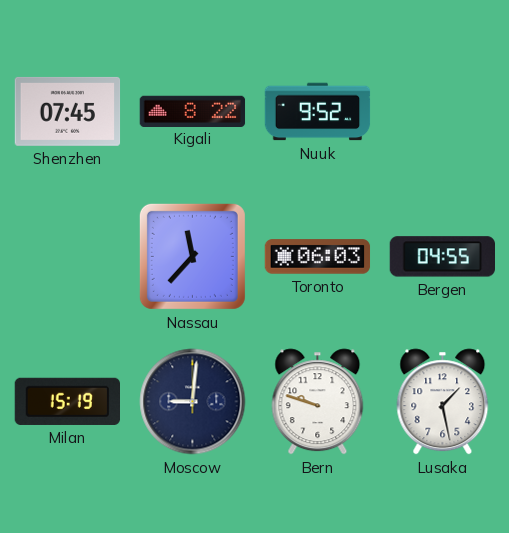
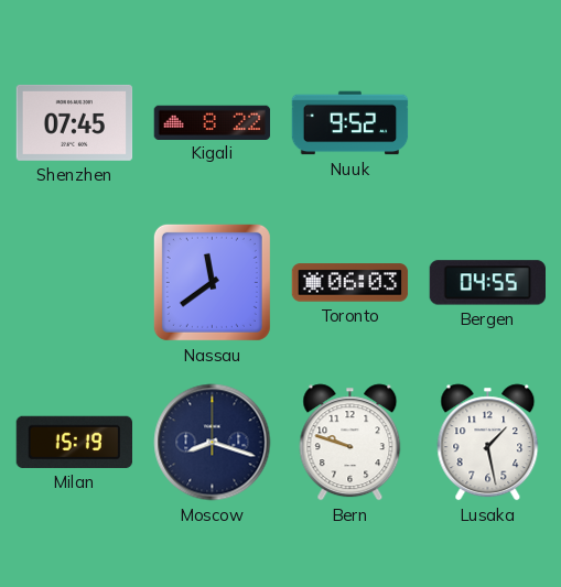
Nassau: 11:37 -> 11:39
Moscow: 9:01 -> 8:18
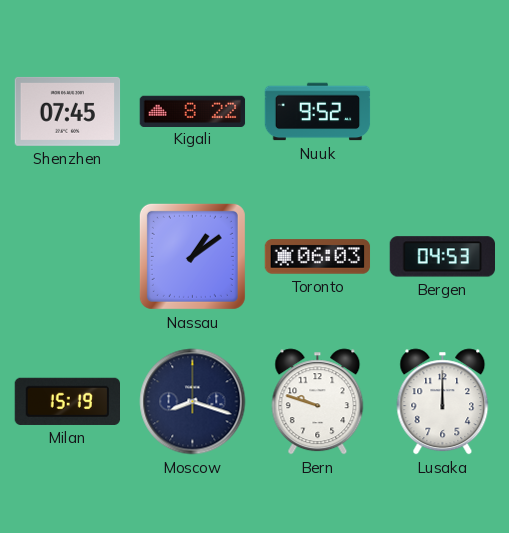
Nassau: 11:39 -> 1:09
Bergen: 04:55 -> 04:53
Lusaka: 1:28 -> 12:00
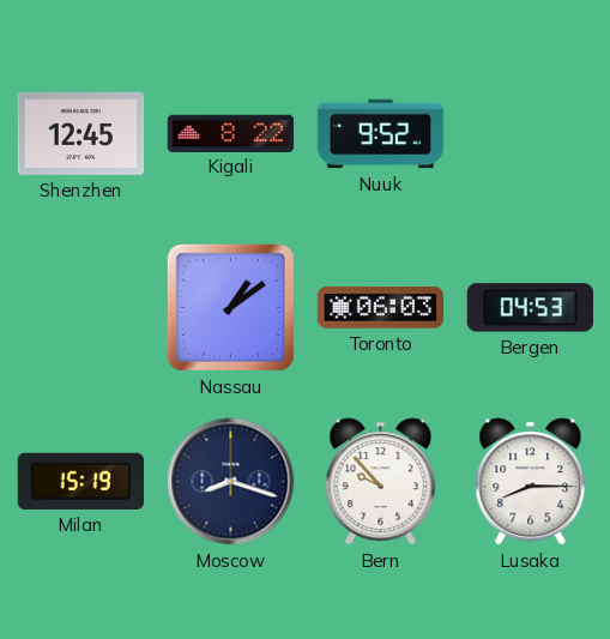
Shenzhen: 07:45 -> 12:45
Bern: 9:48 -> 9:53
Lusaka: 12:00 -> 8:15
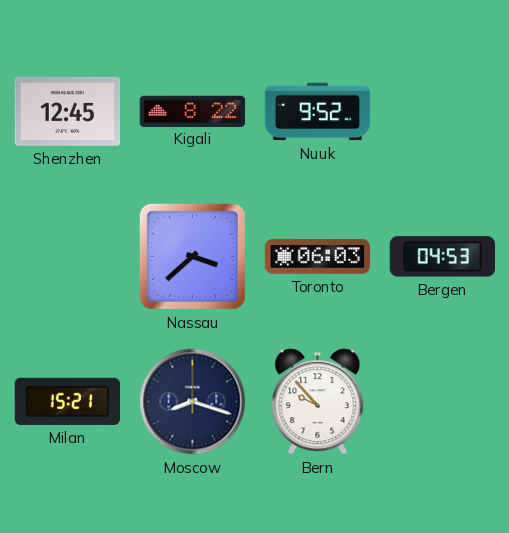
Nassau: 1:09 -> 3:38
Milan: 15:19 -> 15:21
Lusaka: 8:15 -> none
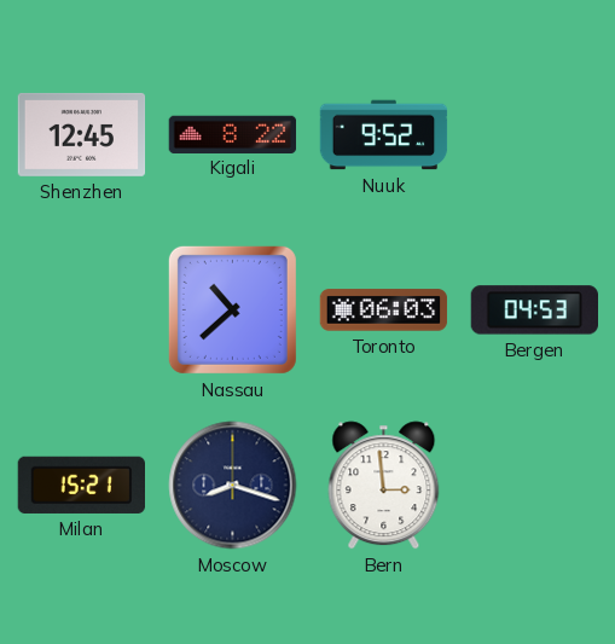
Nassau: 3:38 -> 10:38
Bern: 9:53 -> 2:59
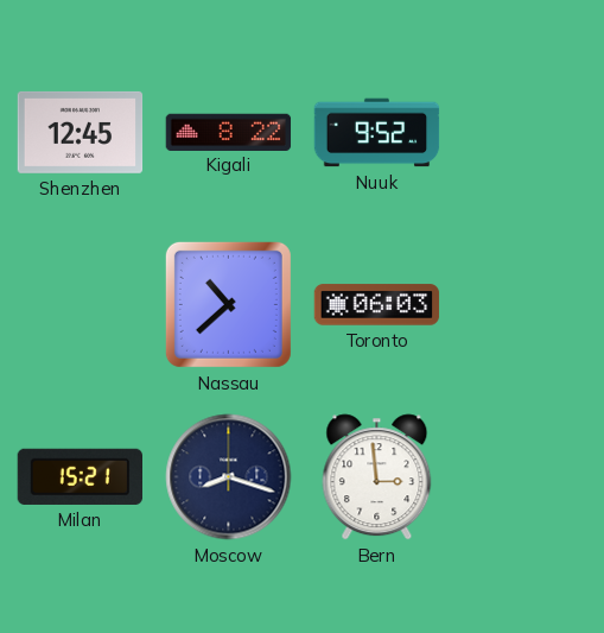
Bergen: 04:53 -> none
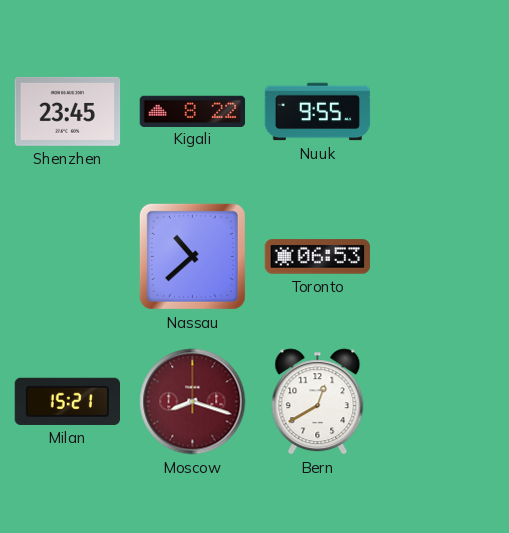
Shenzhen: 12:45 -> 23:45
Nuuk: 9:52 -> 9:55
Toronto: 06:03 -> 06:53
Moscow dial: navy -> burgundy
Bern: 2:59 -> 12:40
